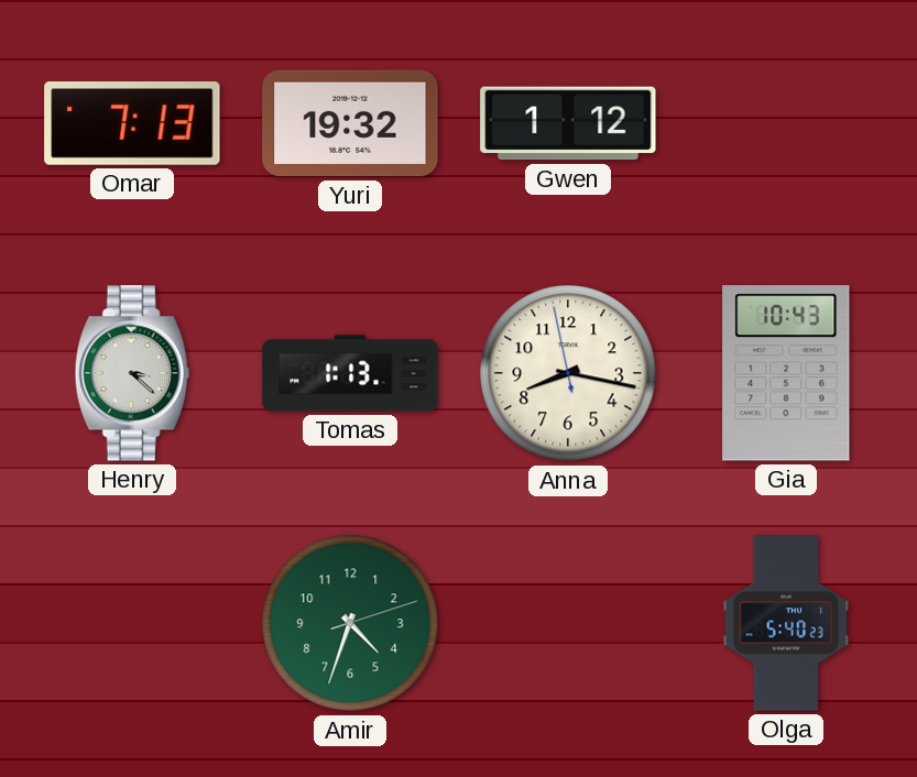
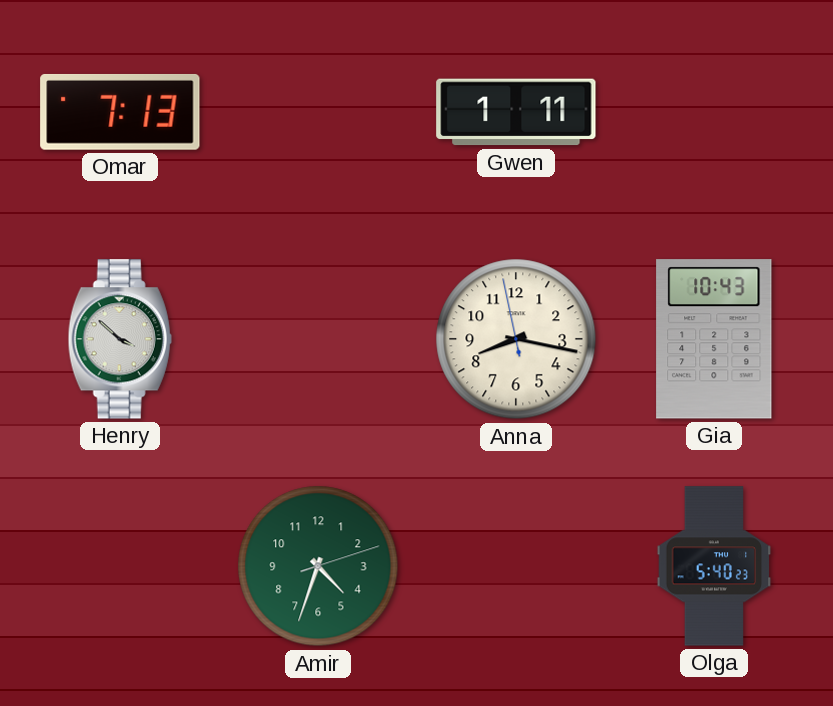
Yuri: 19:32 -> none
Gwen: 1:12 -> 1:11
Henry: 3:22 -> 3:52
Tomas: 1:13 -> none
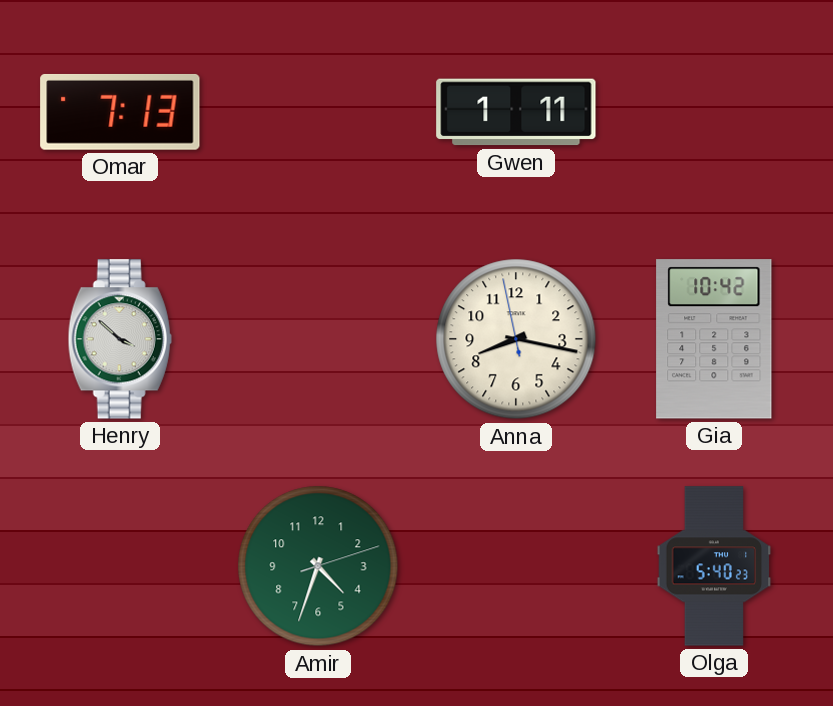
Gia: 10:43 -> 10:42
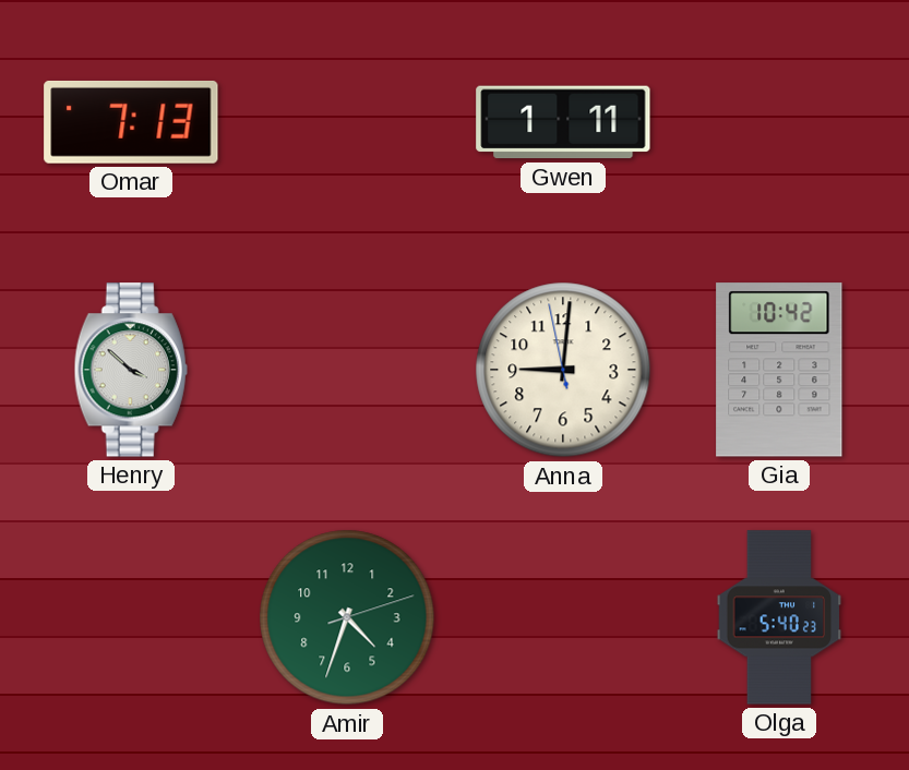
Anna: 8:16 -> 9:00
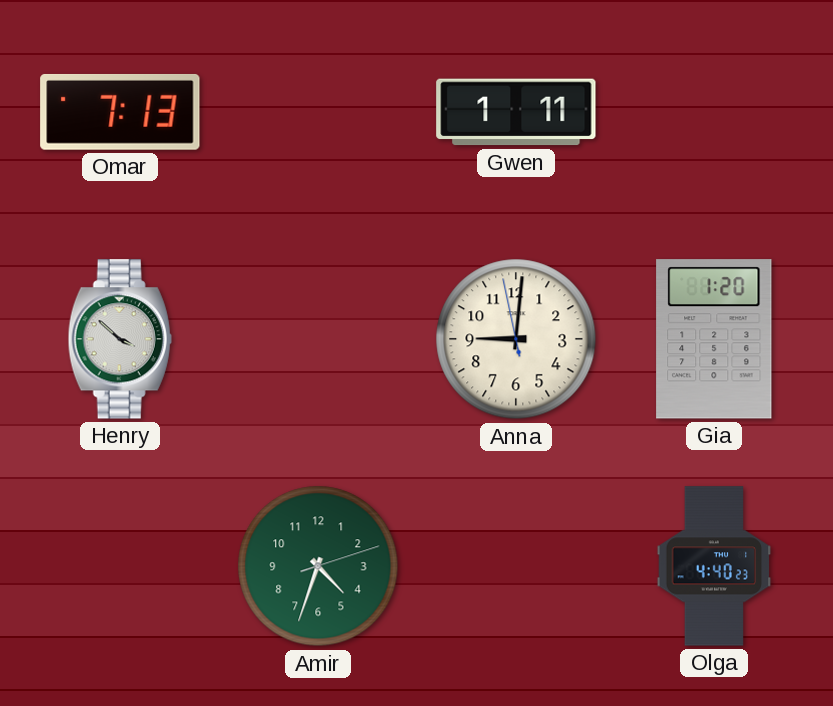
Gia: 10:42 -> 1:20
Olga: 5:40 -> 4:40
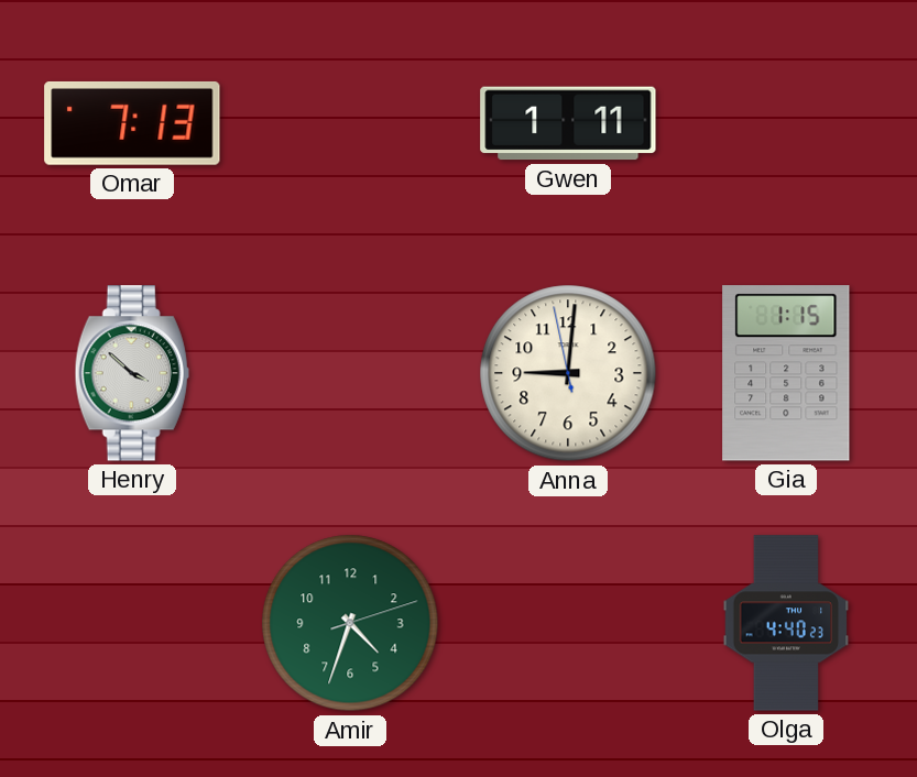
Gia: 1:20 -> 1:15
